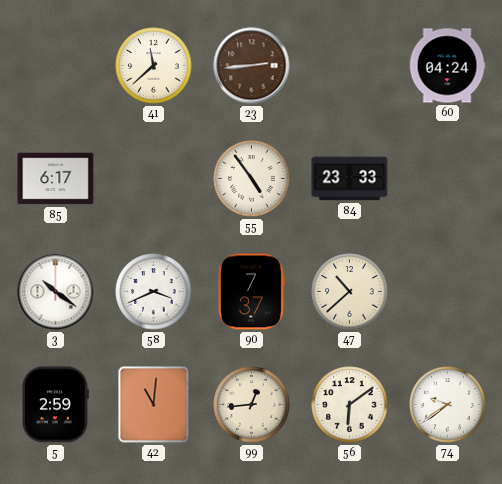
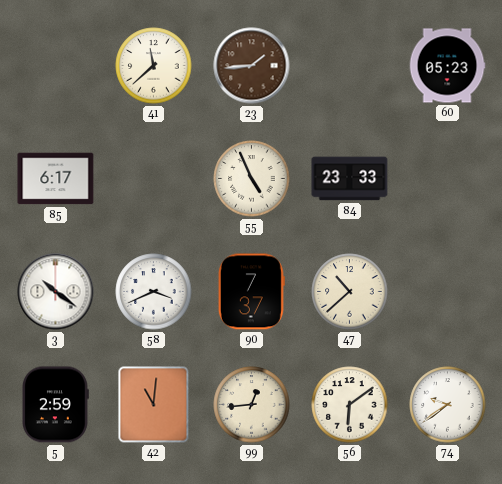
23: 2:44 -> 1:44
60: 04:24 -> 05:23
55: 4:54 -> 4:56
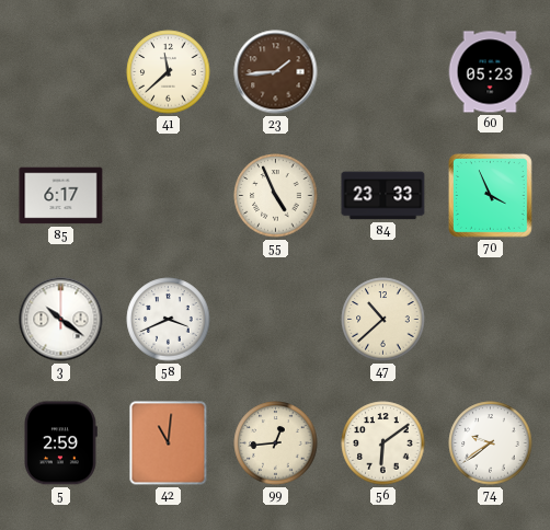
70: none -> 3:56
90: 7:37 -> none
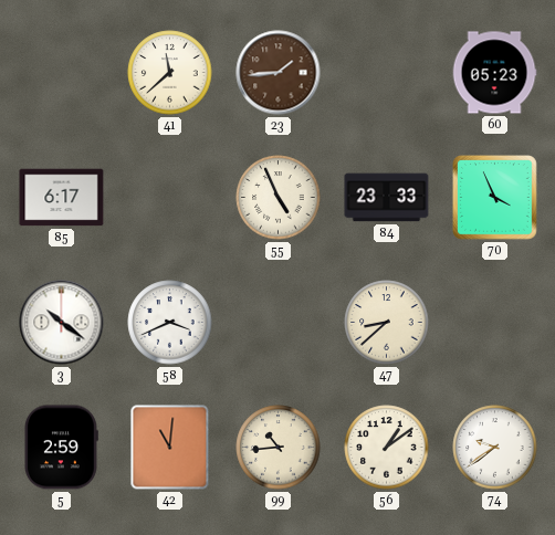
47: 10:38 -> 8:38
99: 12:44 -> 10:44
56: 6:09 -> 1:09
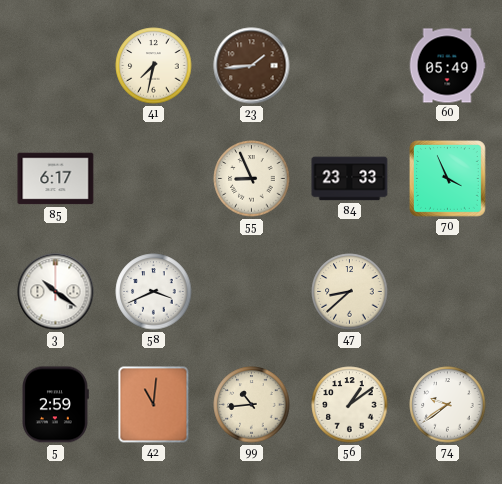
41: 11:38 -> 7:32
60: 05:23 -> 05:49
55: 4:56 -> 8:56
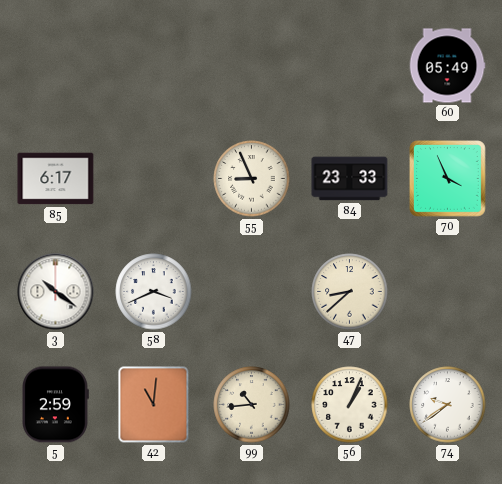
41: 7:32 -> none
23: 1:44 -> none
56: 1:09 -> 1:04
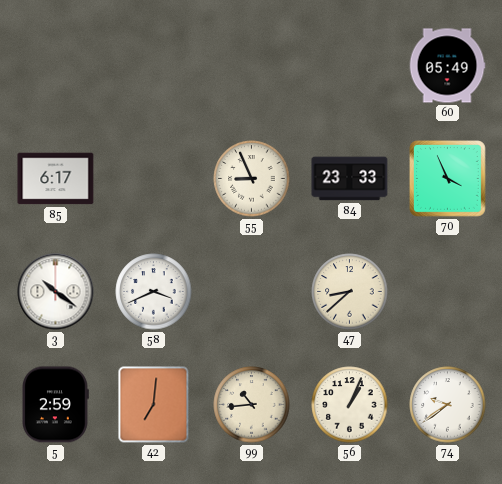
42: 11:01 -> 7:01
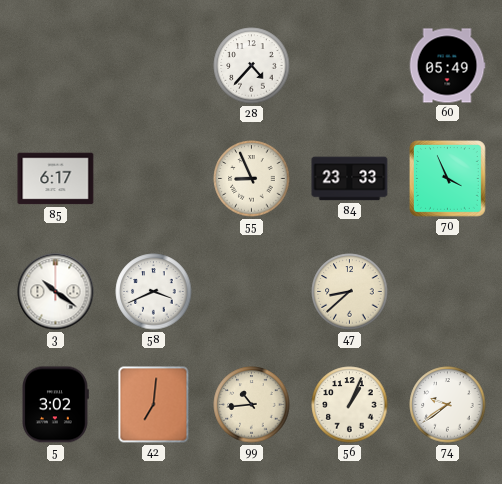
28: none -> 4:37
5: 2:59 -> 3:02
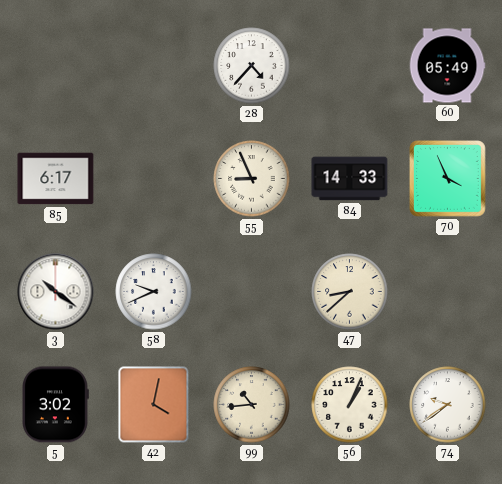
84: 23:33 -> 14:33
58: 3:41 -> 9:41
42: 7:01 -> 4:02
